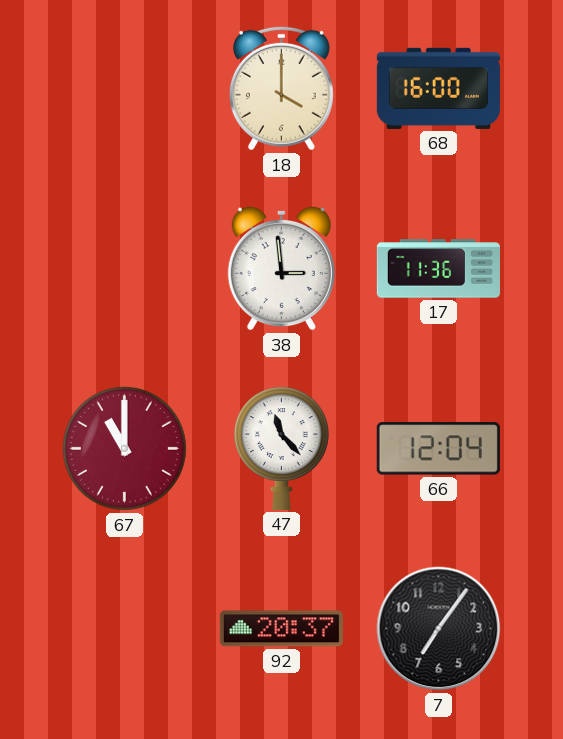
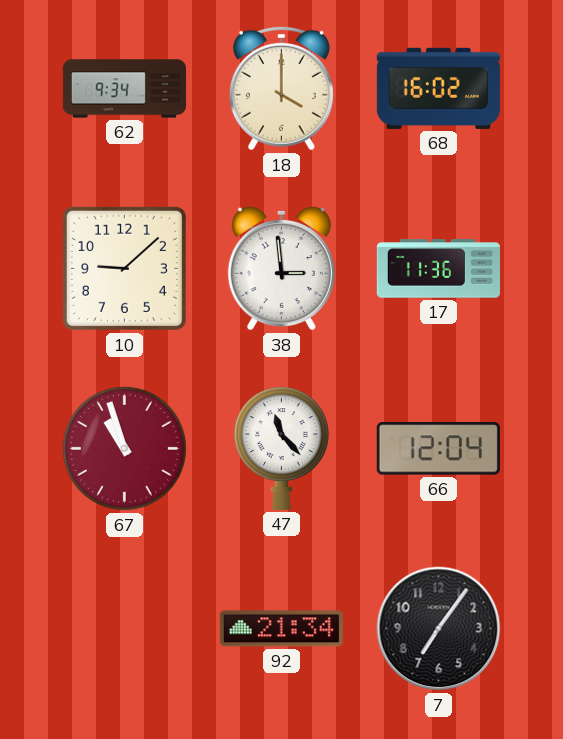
62: none -> 9:34
68: 16:00 -> 16:02
10: none -> 9:08
67: 11:00 -> 10:57
92: 20:37 -> 21:34
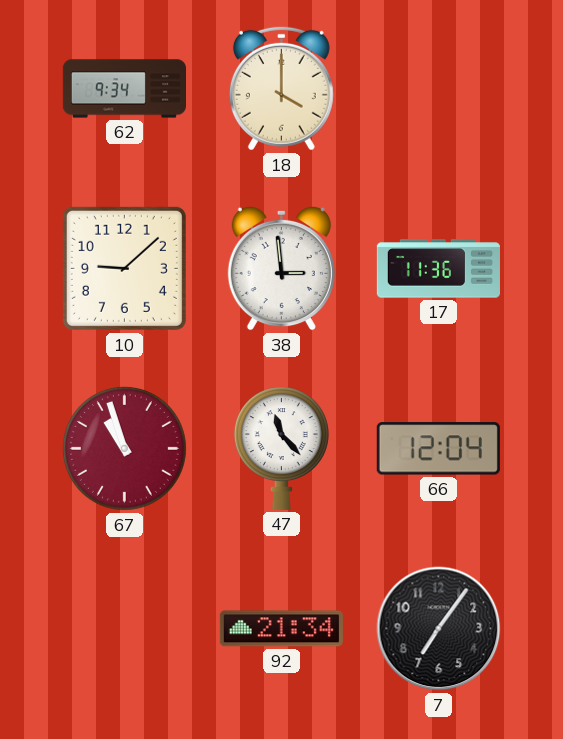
68: 16:02 -> none
